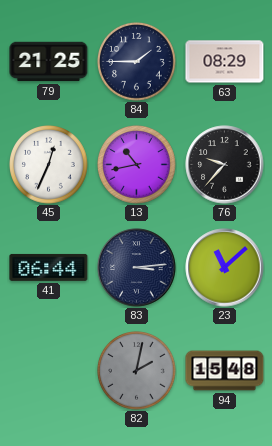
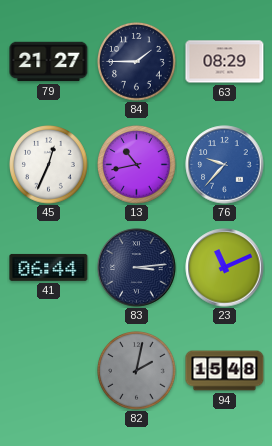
79: 21:25 -> 21:27
76 dial: black -> blue
23: 11:08 -> 11:11
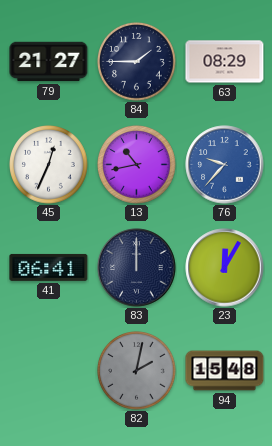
41: 06:44 -> 06:41
83: 3:14 -> 12:00
23: 11:11 -> 12:05
